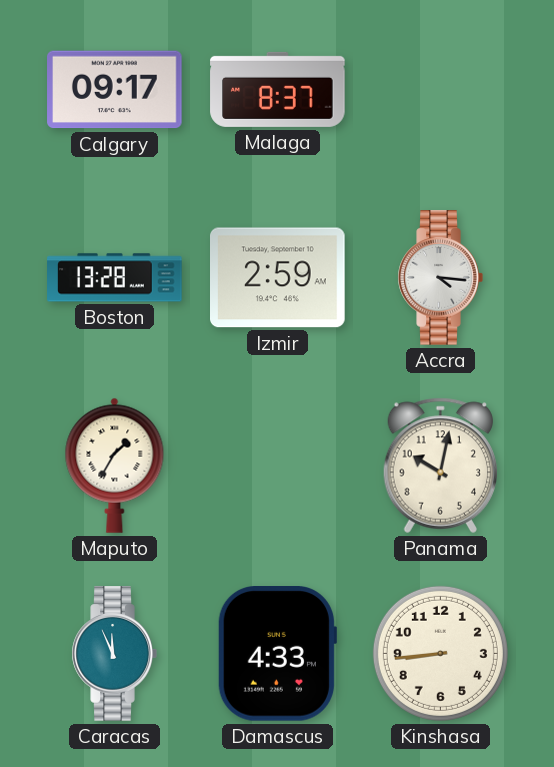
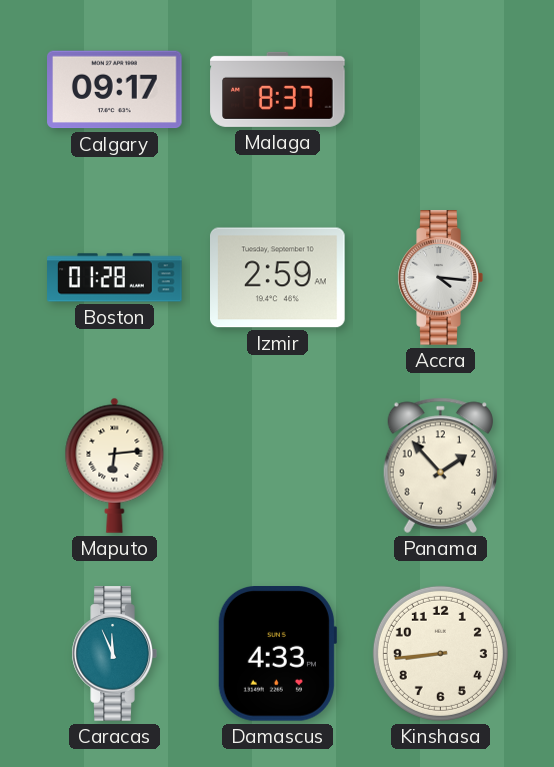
Boston: 13:28 -> 01:28
Maputo: 1:35 -> 6:14
Panama: 10:02 -> 1:53
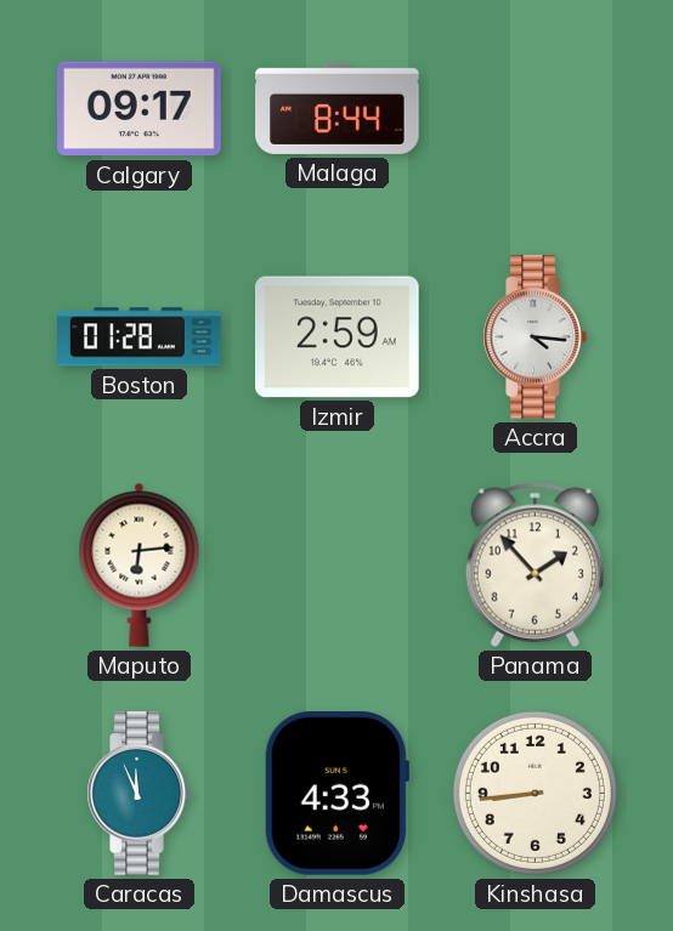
Malaga: 8:37 -> 8:44
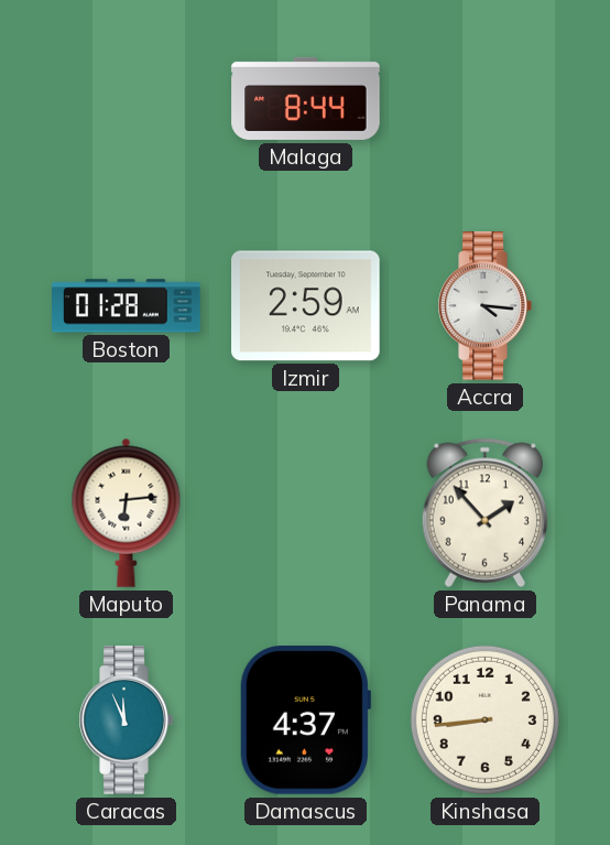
Calgary: 09:17 -> none
Damascus: 4:33 -> 4:37
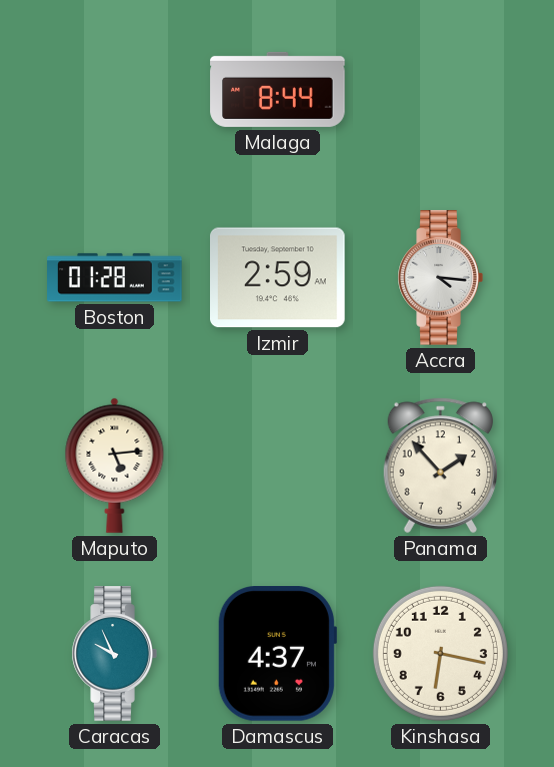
Maputo: 6:14 -> 5:14
Caracas: 11:56 -> 9:56
Kinshasa: 8:44 -> 6:17
